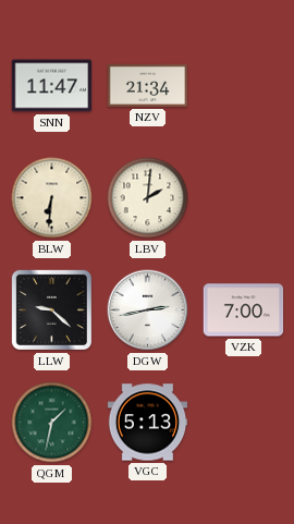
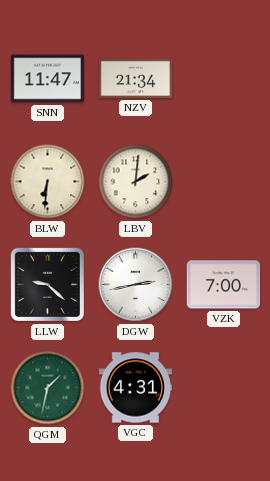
VGC: 5:13 -> 4:31
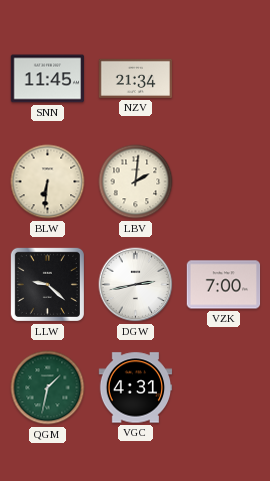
SNN: 11:47 -> 11:45
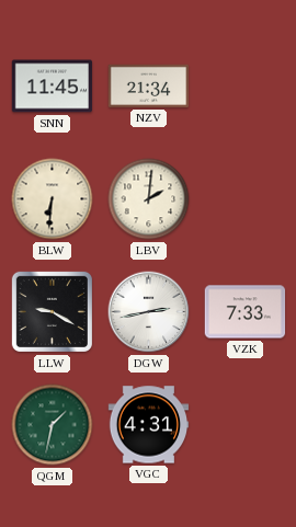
LLW: 9:22 -> 9:20
VZK: 7:00 -> 7:33
